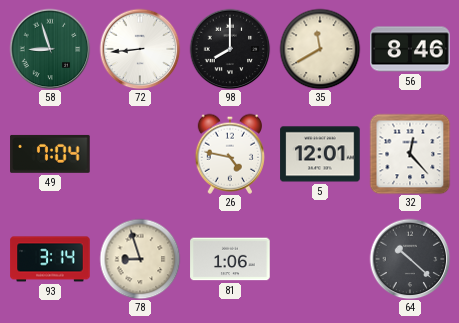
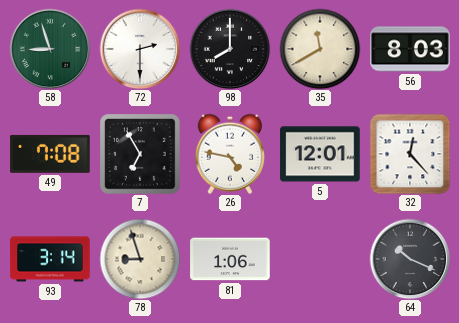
72: 8:44 -> 2:30
56: 8:46 -> 8:03
49: 7:04 -> 7:08
7: none -> 6:55
64: 10:22 -> 10:19
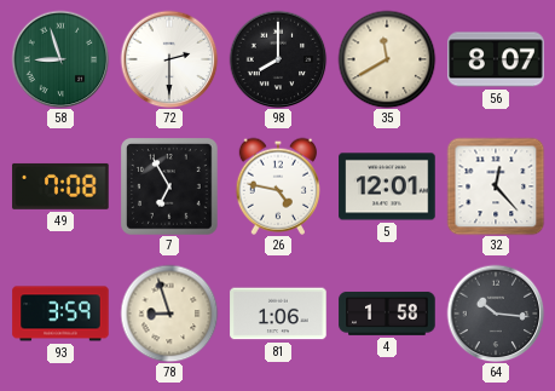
56: 8:03 -> 8:07
93: 3:14 -> 3:59
4: none -> 1:58
64: 10:19 -> 10:16
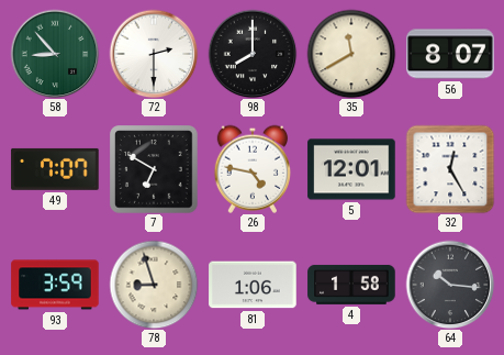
58: 8:57 -> 8:53
49: 7:08 -> 7:07
7: 6:55 -> 6:50
32: 12:23 -> 12:25
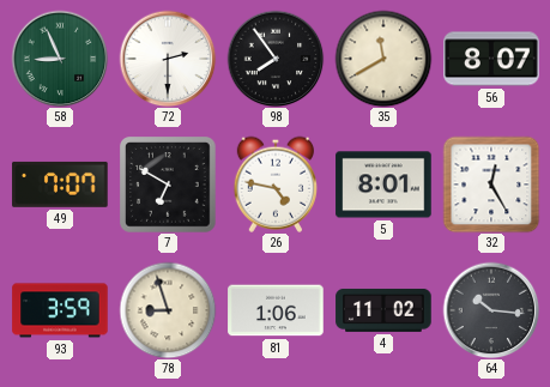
58: 8:53 -> 8:56
98: 8:00 -> 7:54
5: 12:01 -> 8:01
4: 1:58 -> 11:02
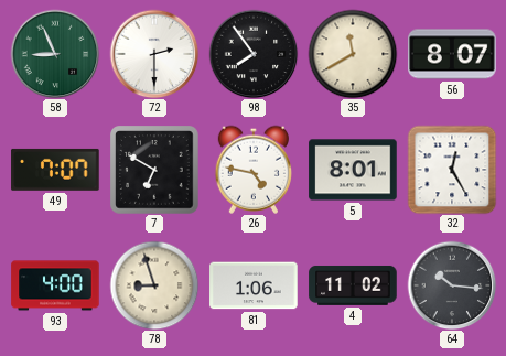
93: 3:59 -> 4:00
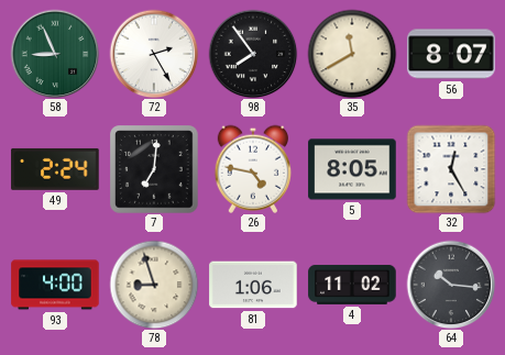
72: 2:30 -> 2:25
49: 7:07 -> 2:24
7: 6:50 -> 7:01
5: 8:01 -> 8:05
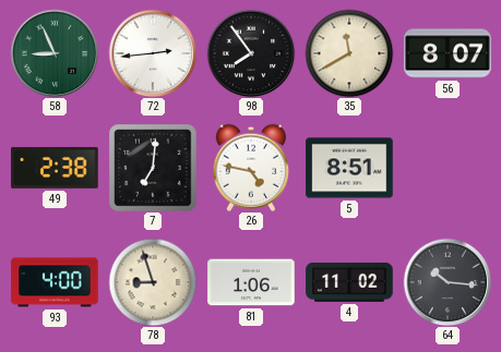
72: 2:25 -> 2:44
49: 2:24 -> 2:38
5: 8:05 -> 8:51
32: 12:25 -> none
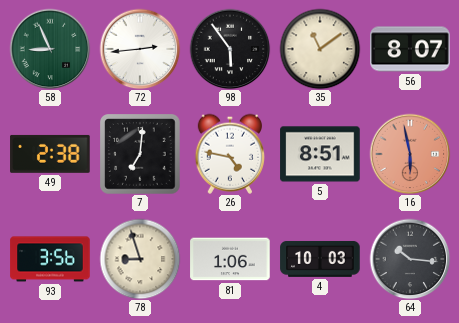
98: 7:54 -> 5:54
35: 11:40 -> 11:09
16: none -> 5:58
93: 4:00 -> 3:56
4: 11:02 -> 10:03
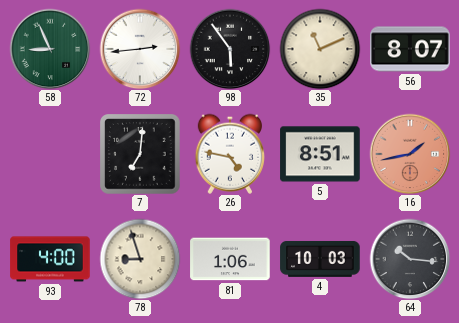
35: 11:09 -> 11:11
49: 2:38 -> none
16: 5:58 -> 1:43
93: 3:56 -> 4:00
